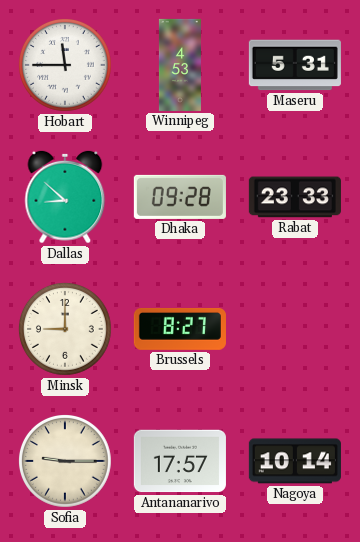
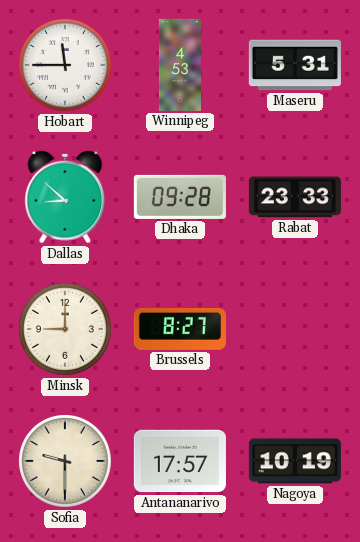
Sofia: 9:15 -> 9:30
Nagoya: 10:14 -> 10:19
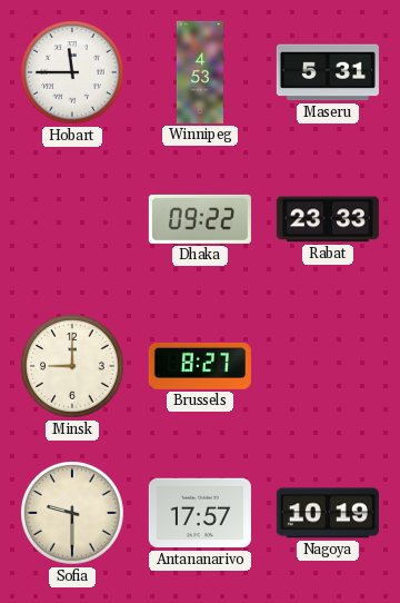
Dallas: 8:52 -> none
Dhaka: 09:28 -> 09:22
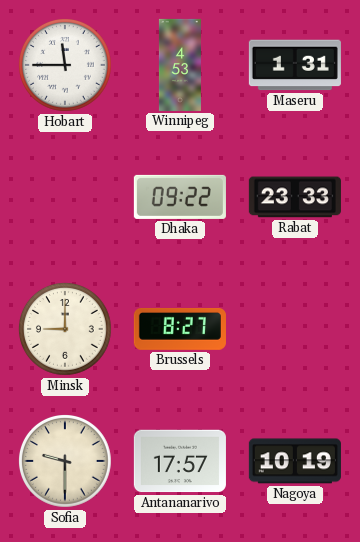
Maseru: 5:31 -> 1:31
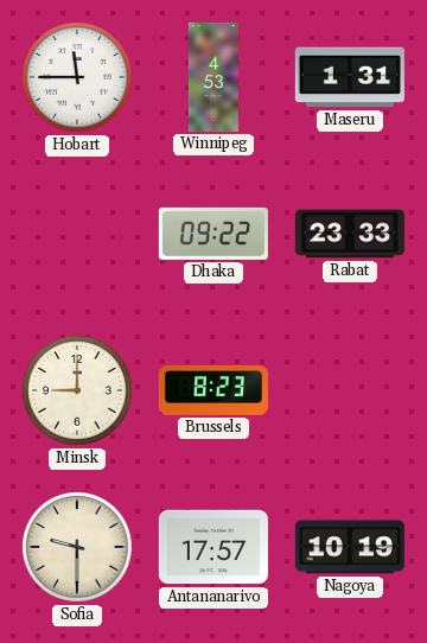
Brussels: 8:27 -> 8:23
